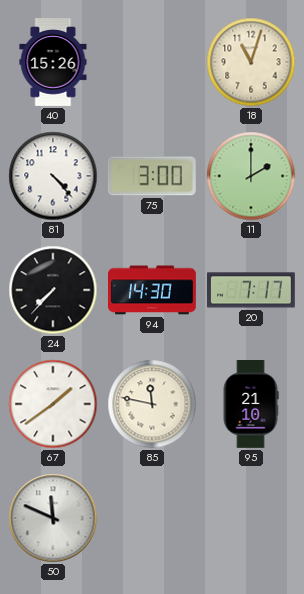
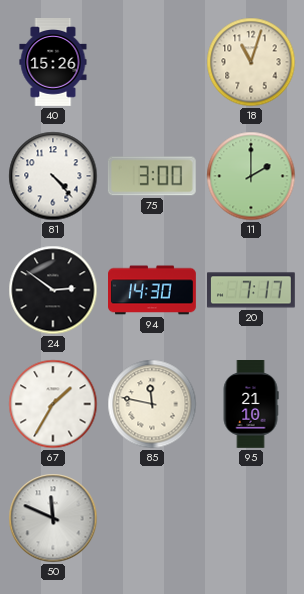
24: 7:37 -> 2:51
67: 1:39 -> 1:35
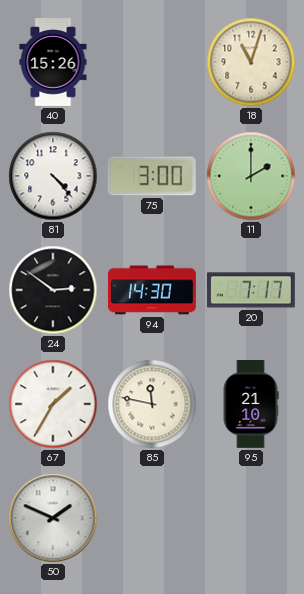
50: 11:49 -> 1:49
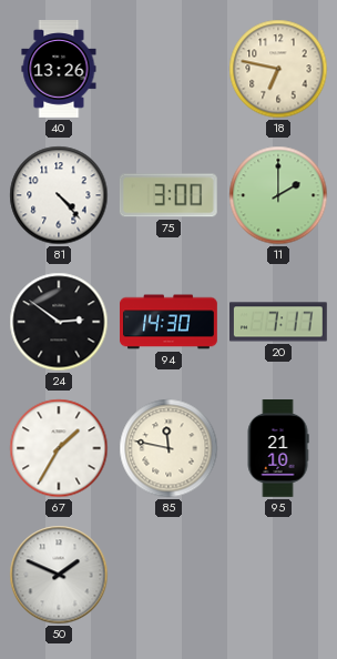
40: 15:26 -> 13:26
18: 11:03 -> 6:47
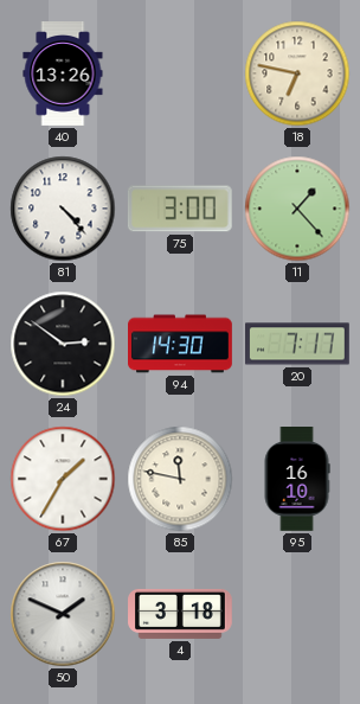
11: 2:00 -> 1:23
95: 21:10 -> 16:10
4: none -> 3:18
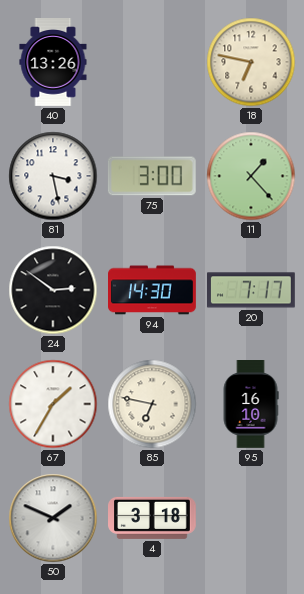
81: 4:23 -> 3:28
85: 11:47 -> 6:47
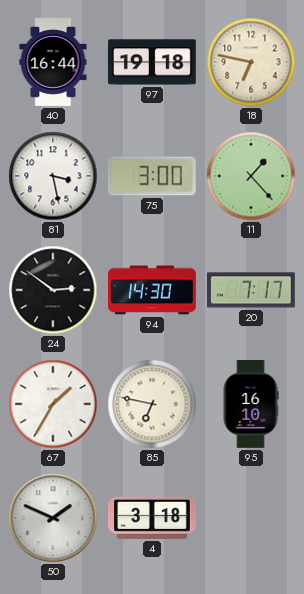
40: 13:26 -> 16:44
97: none -> 19:18
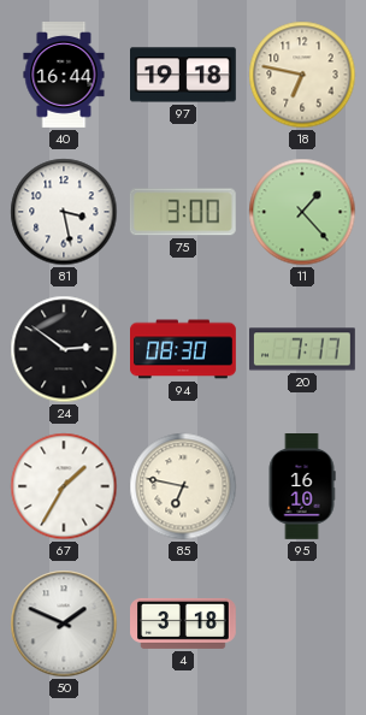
94: 14:30 -> 08:30
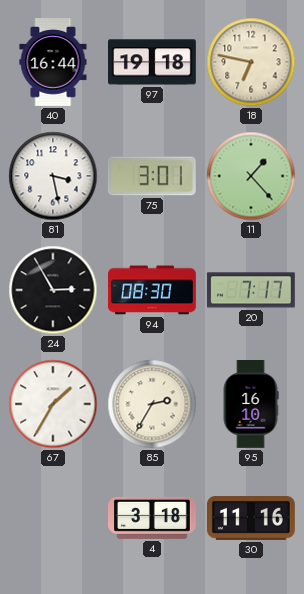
75: 3:00 -> 3:01
24: 2:51 -> 2:55
85: 6:47 -> 2:35
50: 1:49 -> none
30: none -> 11:16
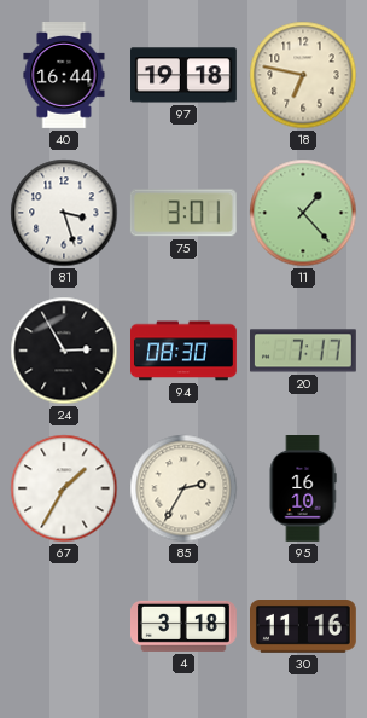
81: 3:28 -> 3:27
